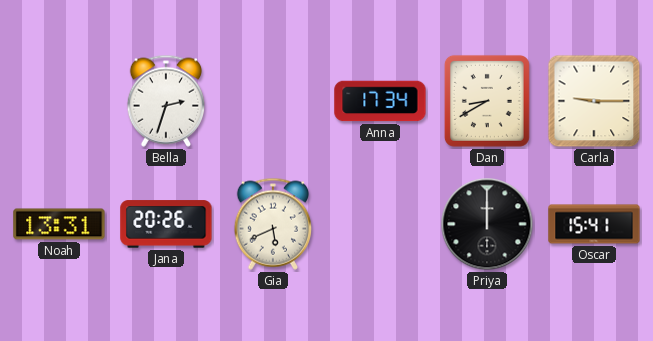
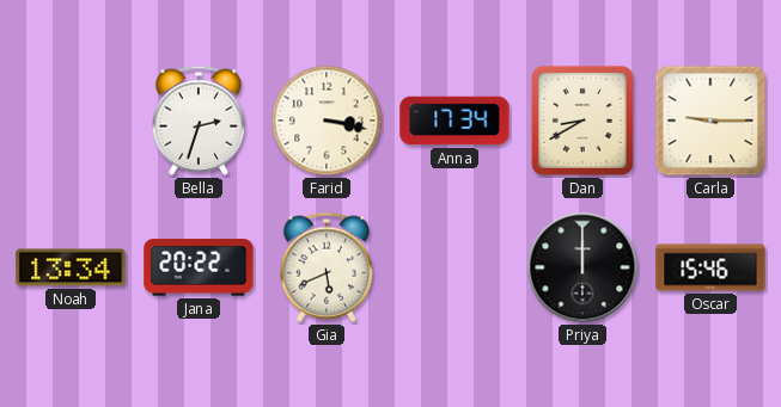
Farid: none -> 3:17
Noah: 13:31 -> 13:34
Jana: 20:26 -> 20:22
Oscar: 15:41 -> 15:46
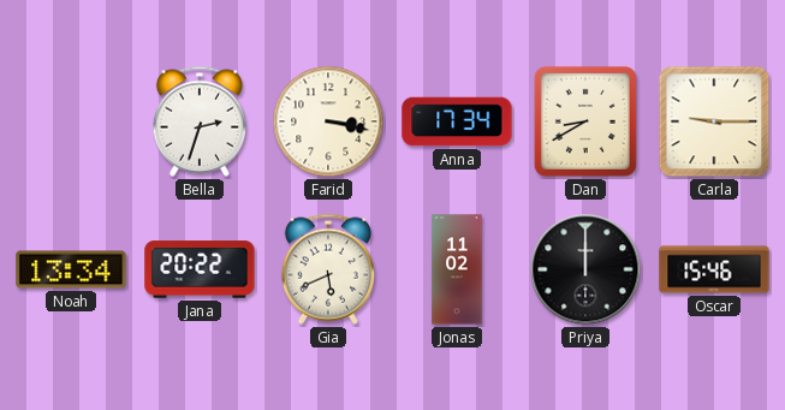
Jonas: none -> 11:02
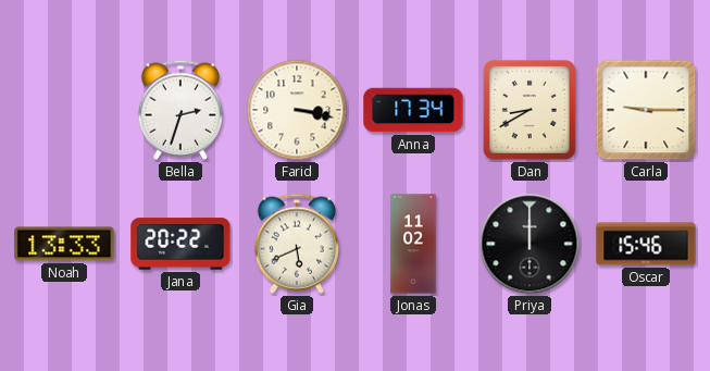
Noah: 13:34 -> 13:33
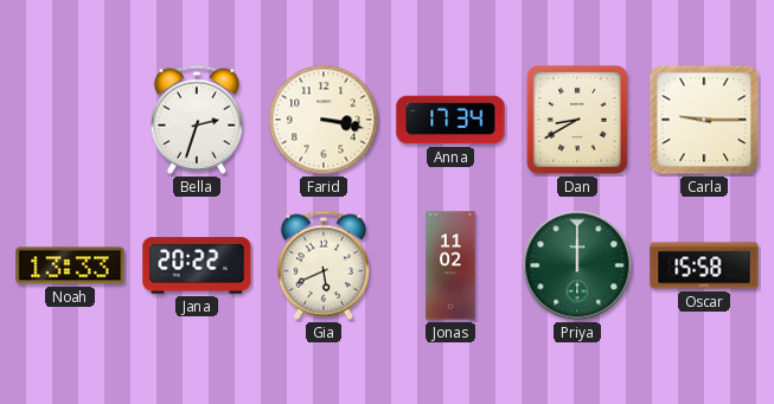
Priya dial: black -> green
Oscar: 15:46 -> 15:58
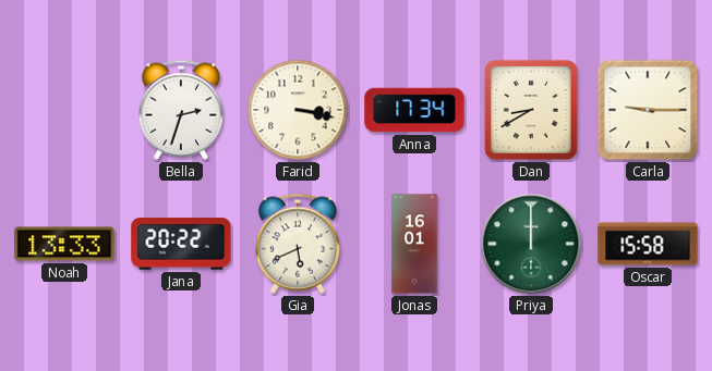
Jonas: 11:02 -> 16:01
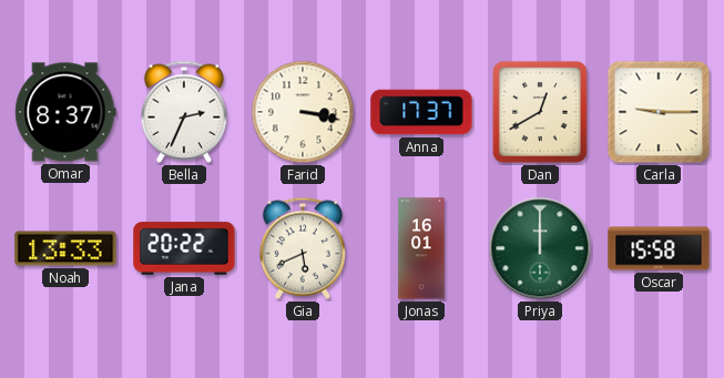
Omar: none -> 8:37
Bella: 2:33 -> 2:34
Anna: 17:34 -> 17:37
Dan: 8:40 -> 12:40
